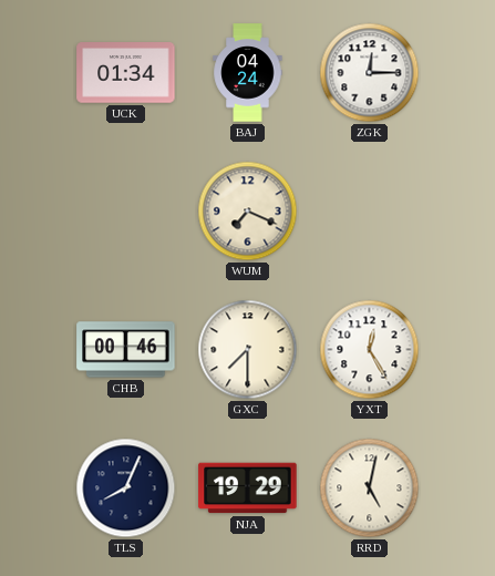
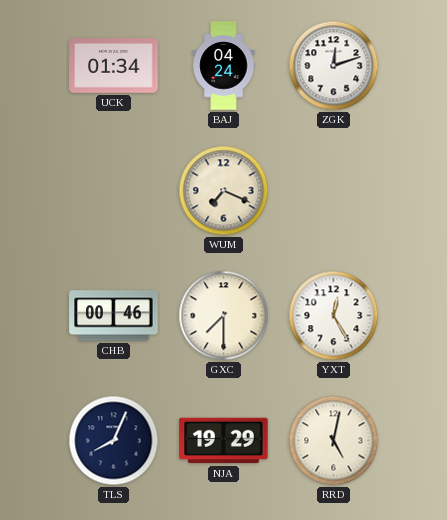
ZGK: 12:15 -> 12:12
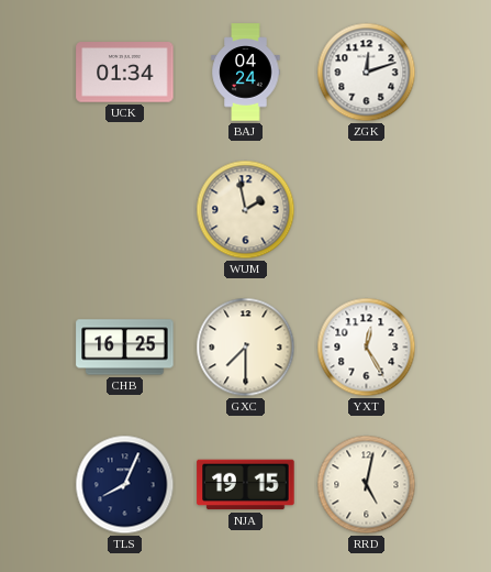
WUM: 7:19 -> 1:58
CHB: 00:46 -> 16:25
NJA: 19:29 -> 19:15
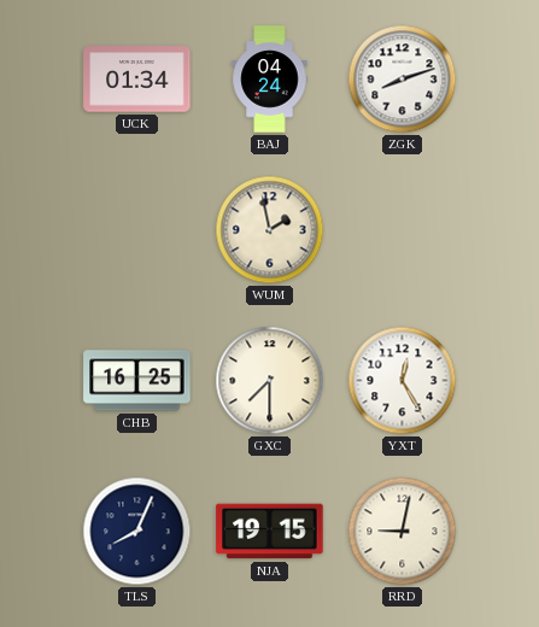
ZGK: 12:12 -> 8:12
RRD: 5:02 -> 9:02
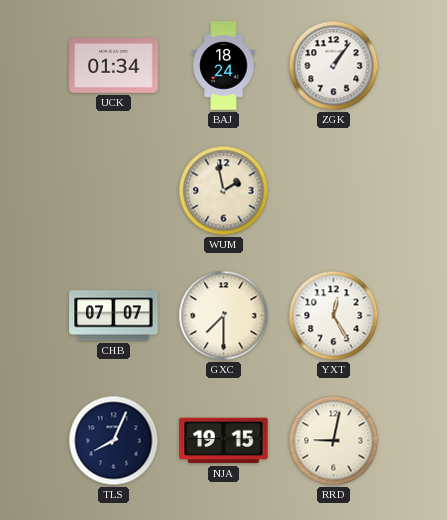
BAJ: 04:24 -> 18:24
ZGK: 8:12 -> 1:06
CHB: 16:25 -> 07:07
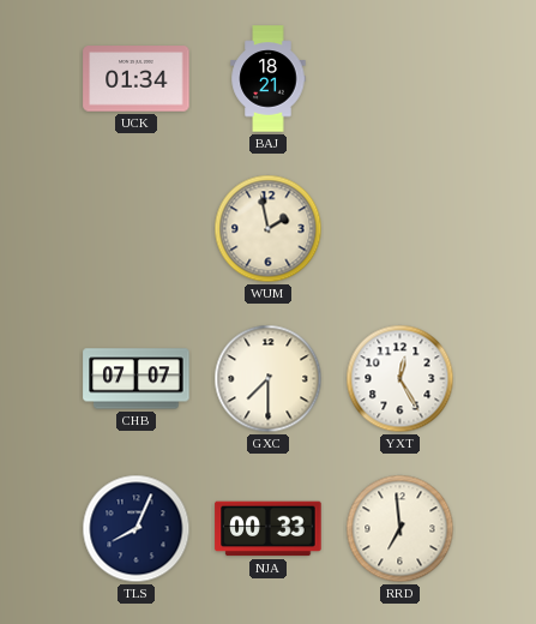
BAJ: 18:24 -> 18:21
ZGK: 1:06 -> none
NJA: 19:15 -> 00:33
RRD: 9:02 -> 6:59
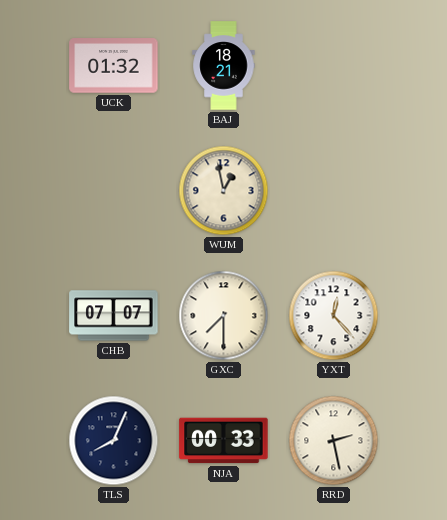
UCK: 01:34 -> 01:32
WUM: 1:58 -> 12:58
YXT: 12:25 -> 12:23
RRD: 6:59 -> 2:28
